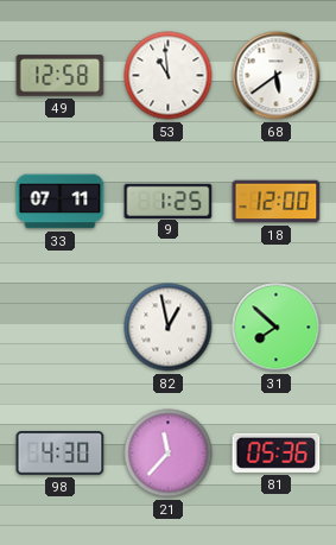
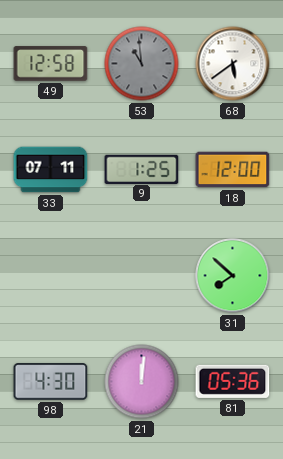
53 dial: white -> grey
82: 12:58 -> none
21: 11:37 -> 12:01
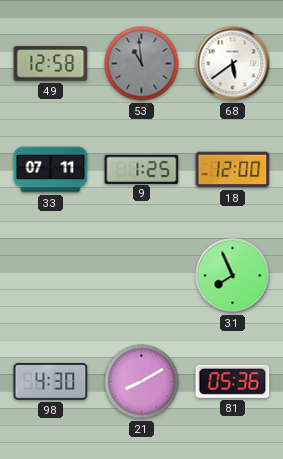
31: 7:52 -> 7:56
21: 12:01 -> 8:10
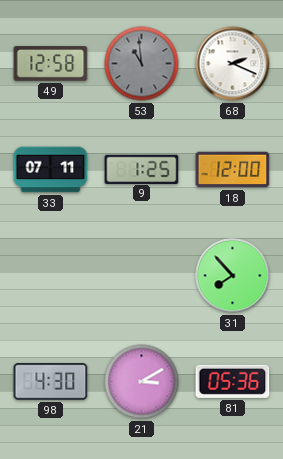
68: 5:39 -> 2:19
31: 7:56 -> 7:53
21: 8:10 -> 3:10
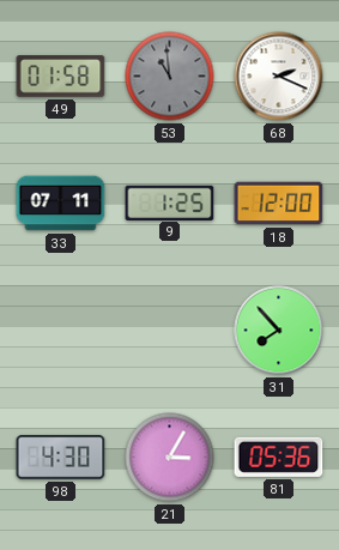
49: 12:58 -> 01:58
21: 3:10 -> 3:05
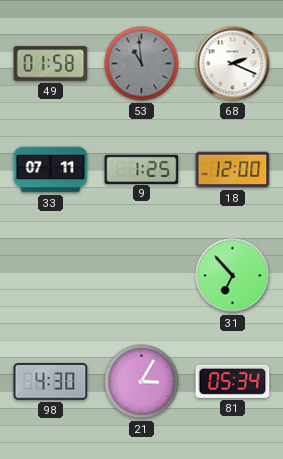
31: 7:53 -> 6:53
81: 05:36 -> 05:34
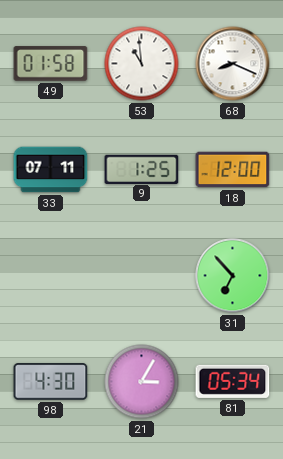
53 dial: grey -> white
68: 2:19 -> 8:19
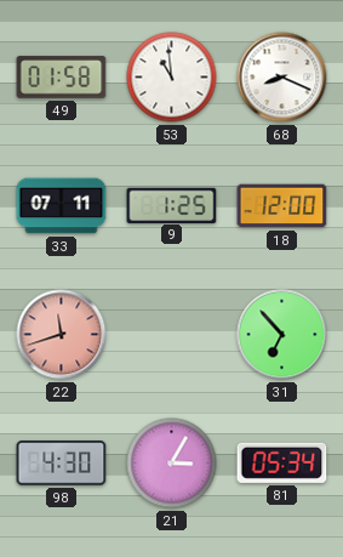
22: none -> 11:42
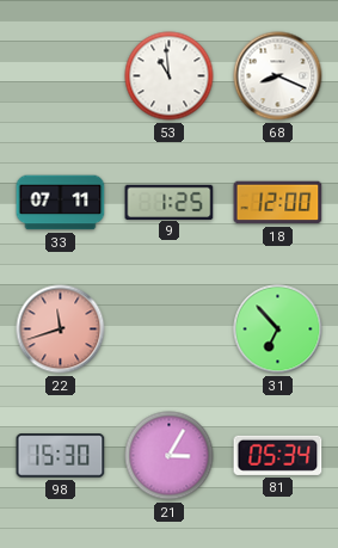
49: 01:58 -> none
98: 4:30 -> 15:30
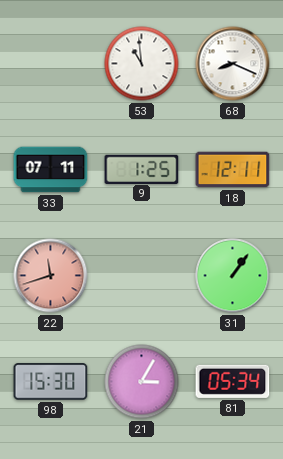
18: 12:00 -> 12:11
31: 6:53 -> 1:06
